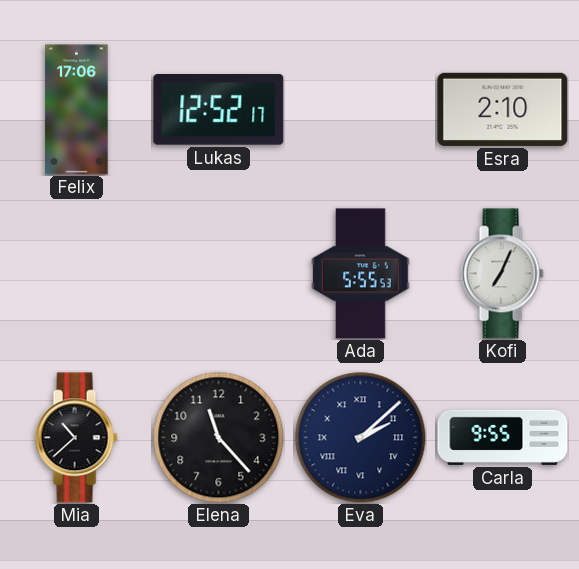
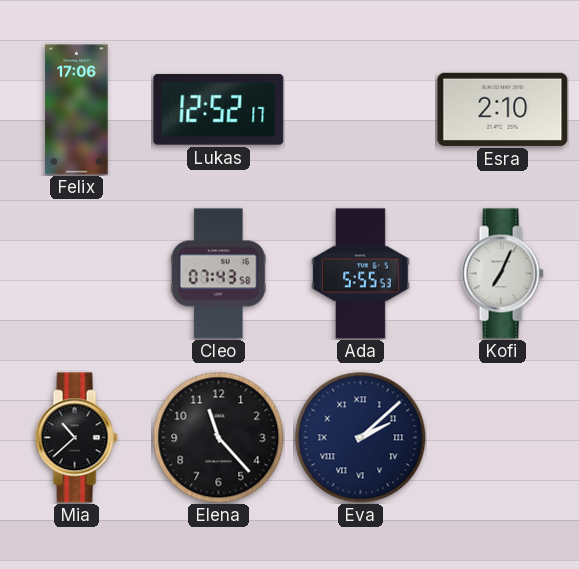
Cleo: none -> 07:43
Carla: 9:55 -> none
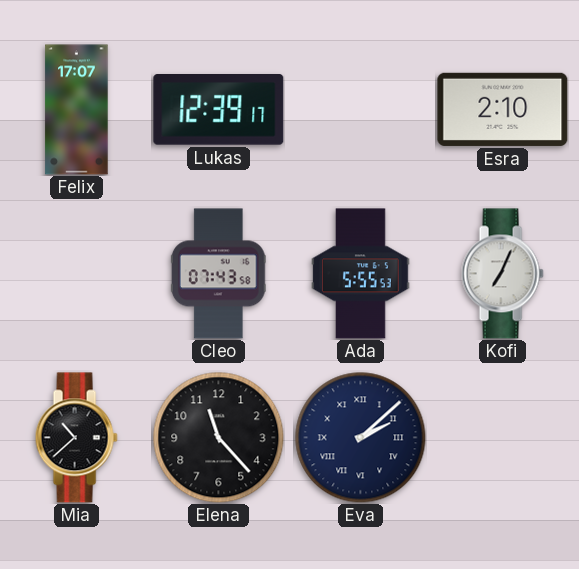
Felix: 17:06 -> 17:07
Lukas: 12:52 -> 12:39
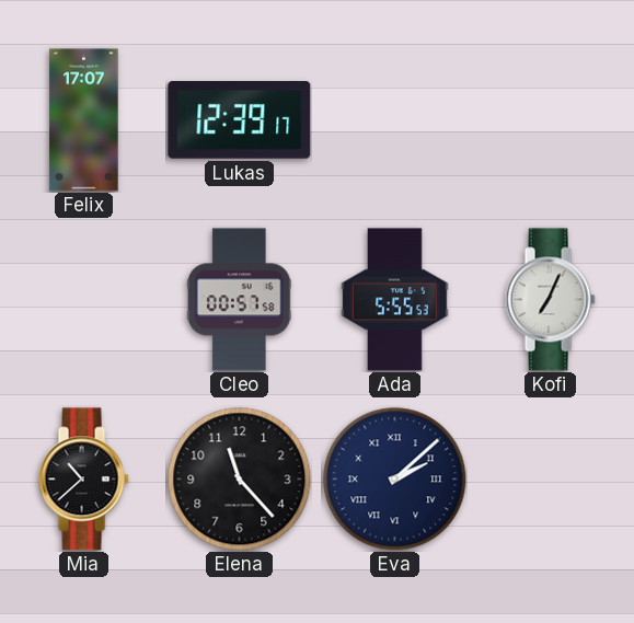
Esra: 2:10 -> none
Cleo: 07:43 -> 00:57
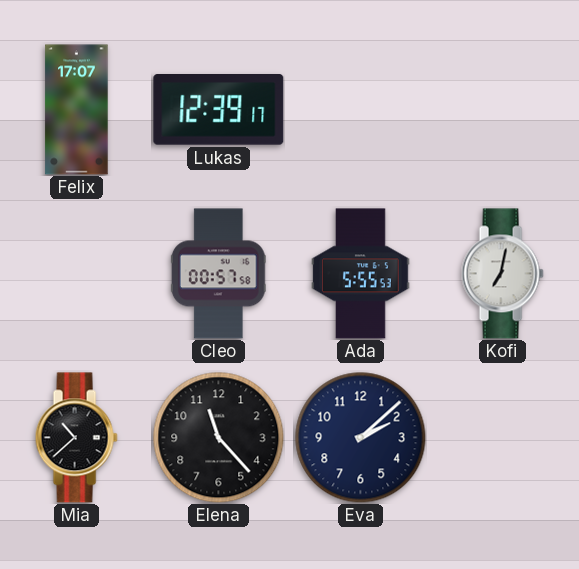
Kofi: 7:04 -> 7:02
Eva numerals: Roman -> Arabic
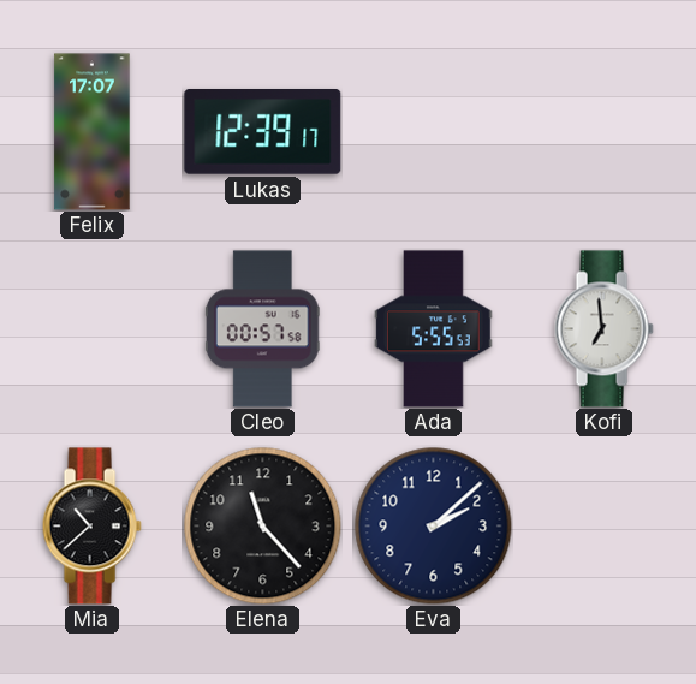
Kofi: 7:02 -> 6:59
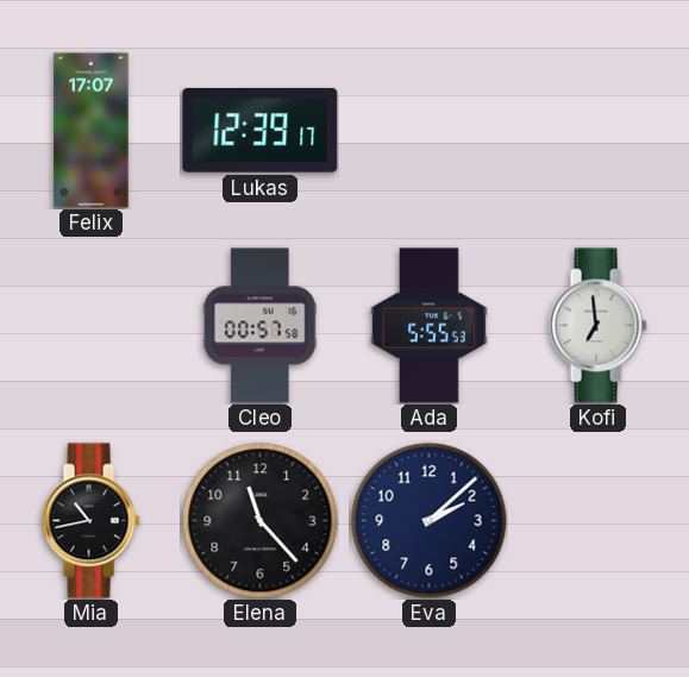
Mia: 10:38 -> 10:43
